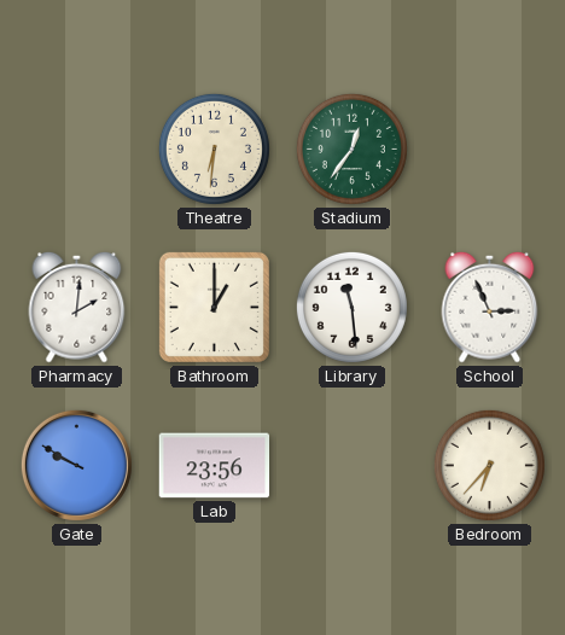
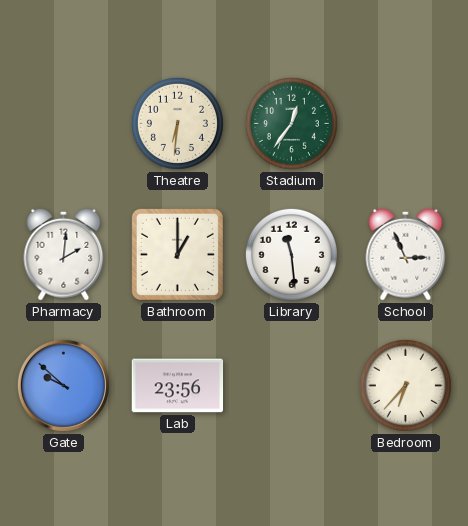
Gate: 9:50 -> 9:52
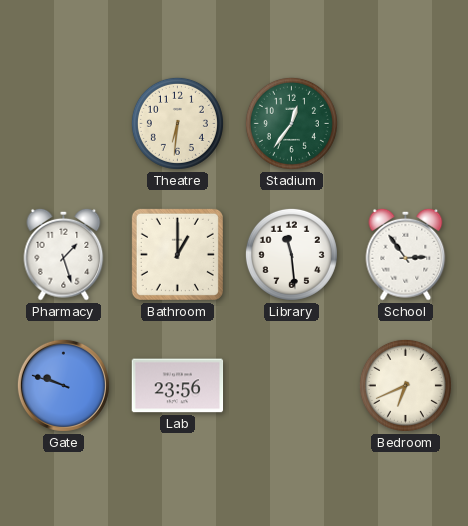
Pharmacy: 2:01 -> 1:27
School: 2:56 -> 2:54
Gate: 9:52 -> 9:48
Bedroom: 6:37 -> 6:41
